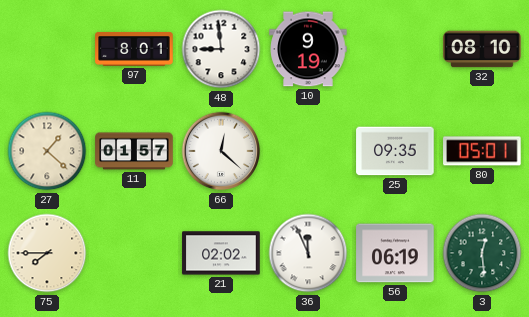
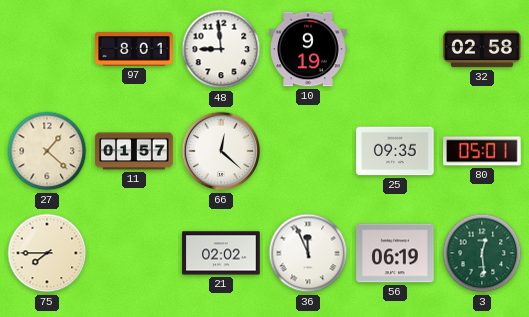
32: 08:10 -> 02:58
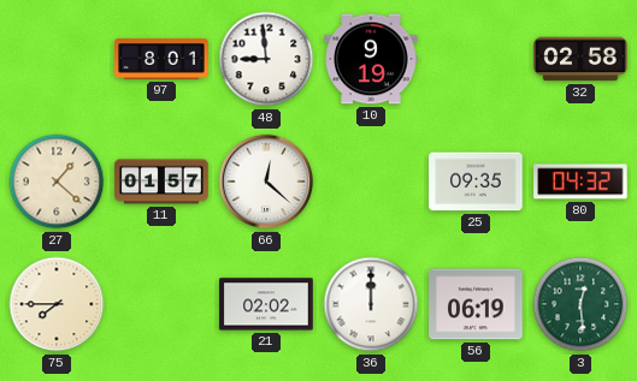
80: 05:01 -> 04:32
36: 11:56 -> 12:00
